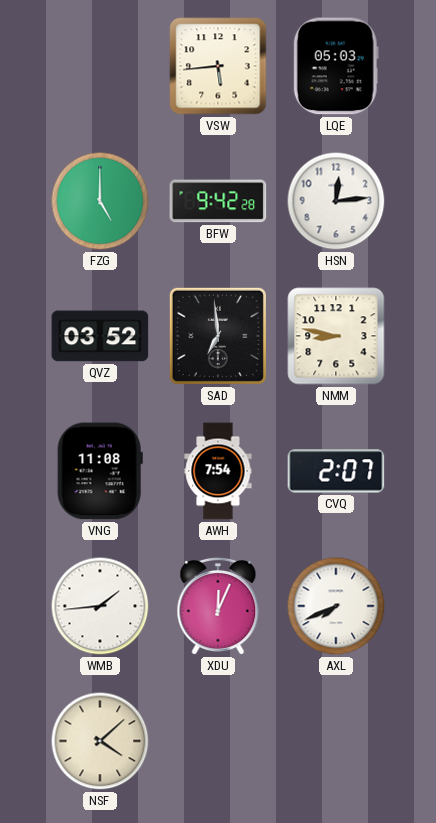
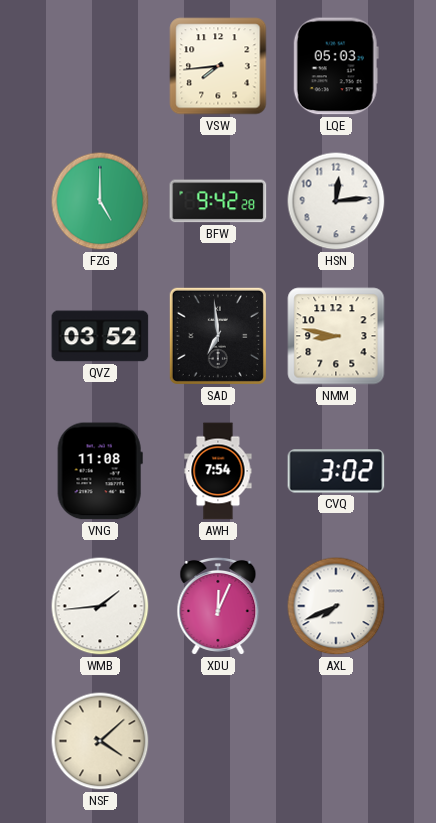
VSW: 5:44 -> 7:44
CVQ: 2:07 -> 3:02
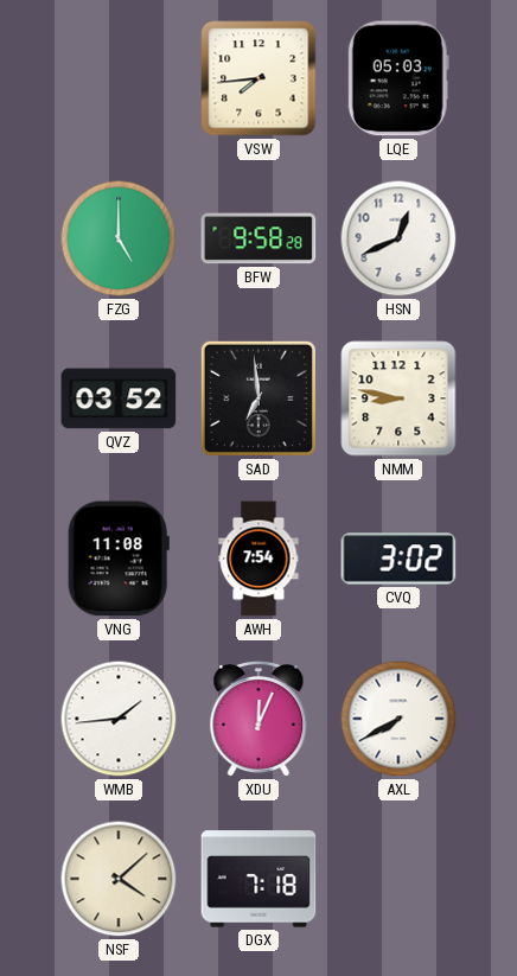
BFW: 9:42 -> 9:58
HSN: 12:14 -> 12:41
AXL: 7:41 -> 7:40
DGX: none -> 7:18
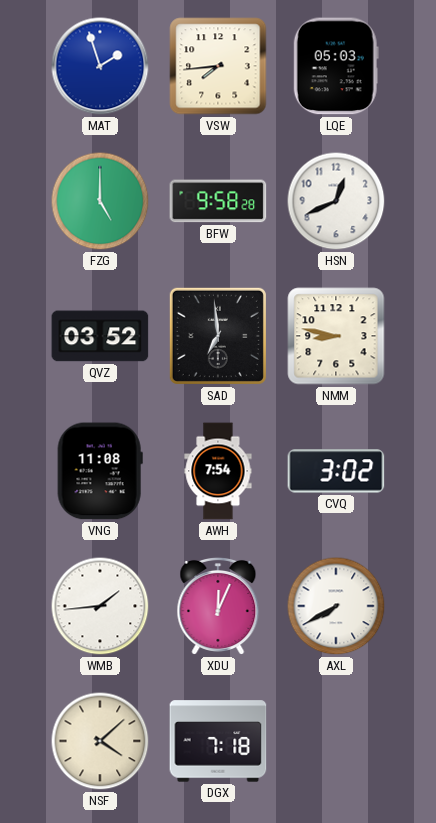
MAT: none -> 1:57
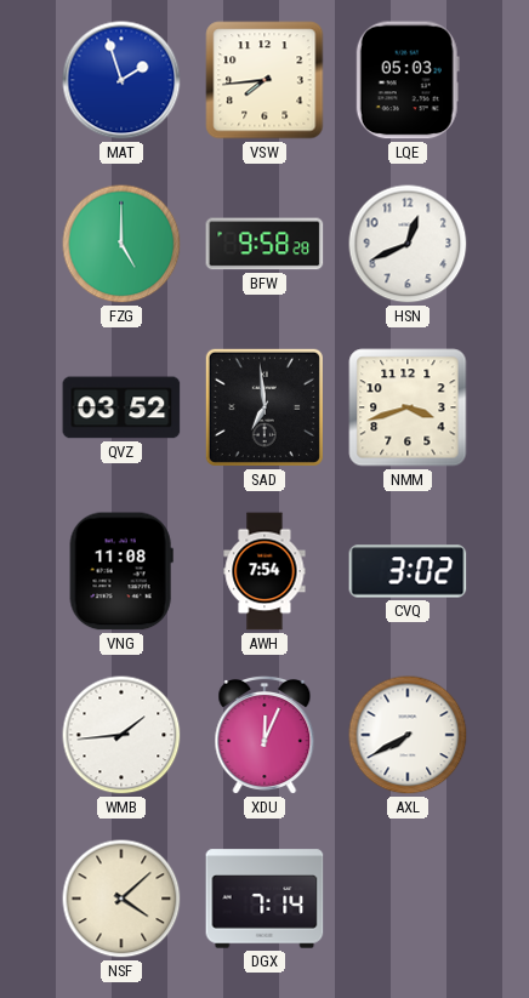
NMM: 8:47 -> 3:42
DGX: 7:18 -> 7:14
